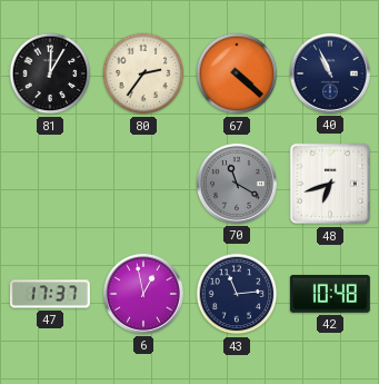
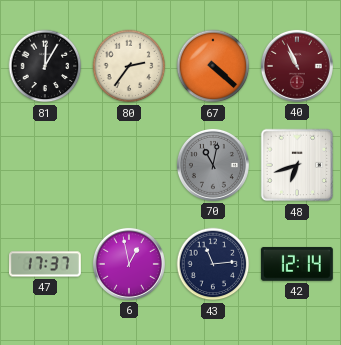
40 dial: navy -> burgundy
70: 11:20 -> 11:02
42: 10:48 -> 12:14
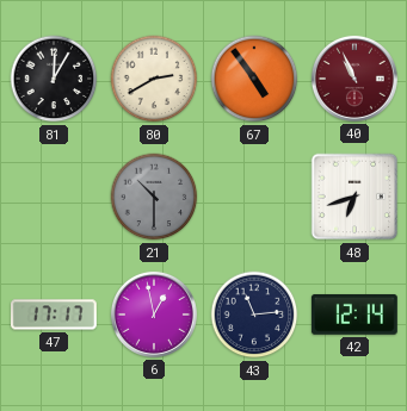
80: 2:36 -> 2:40
67: 4:22 -> 4:54
21: none -> 10:30
70: 11:02 -> none
47: 17:37 -> 17:17
